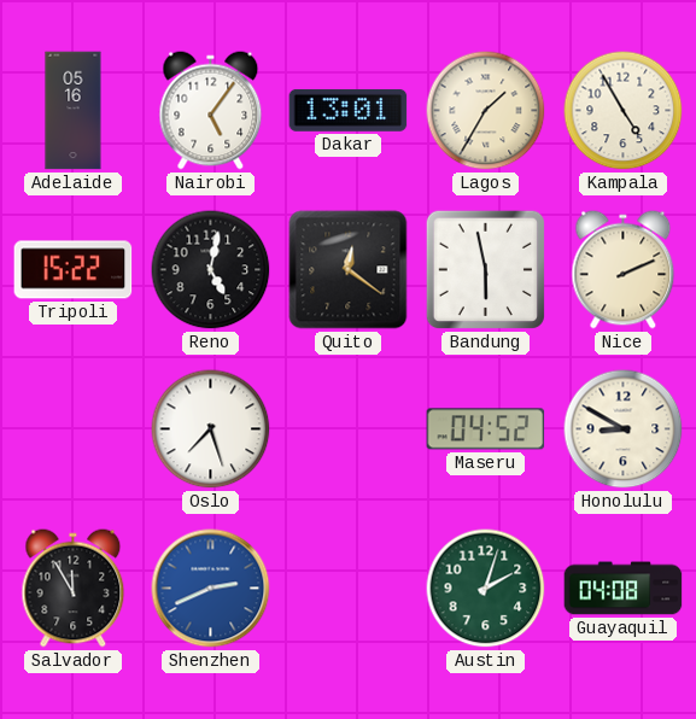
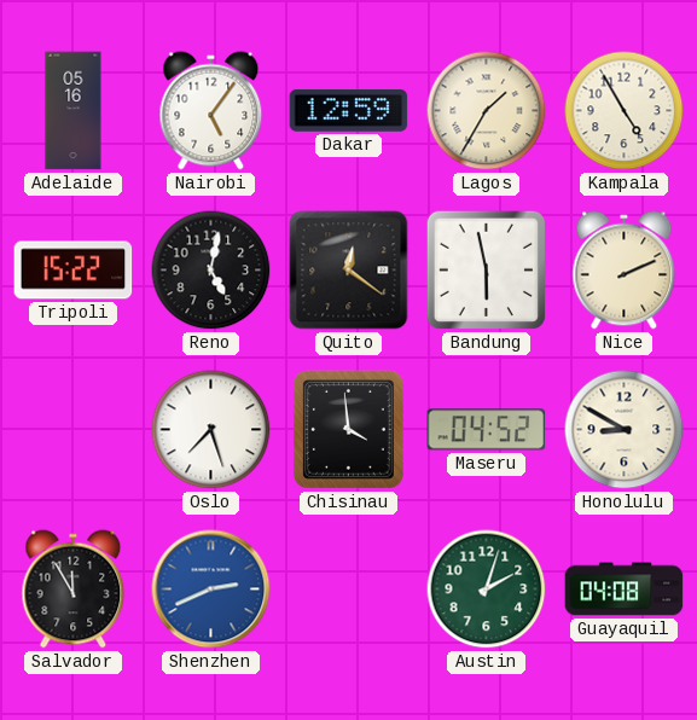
Dakar: 13:01 -> 12:59
Chisinau: none -> 3:59
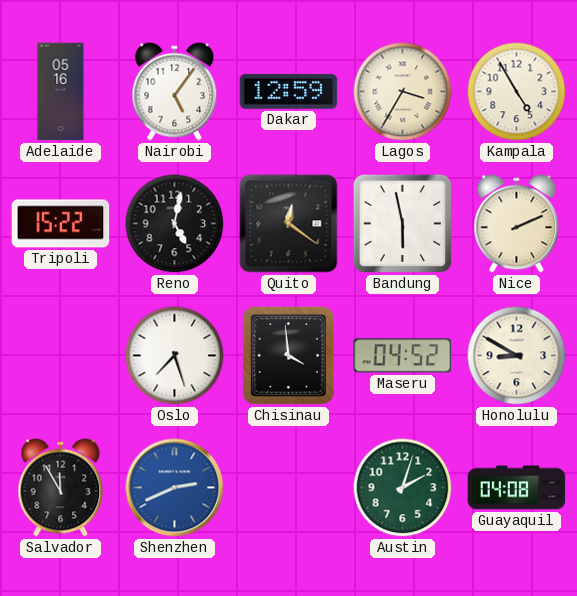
Lagos: 1:35 -> 3:35
